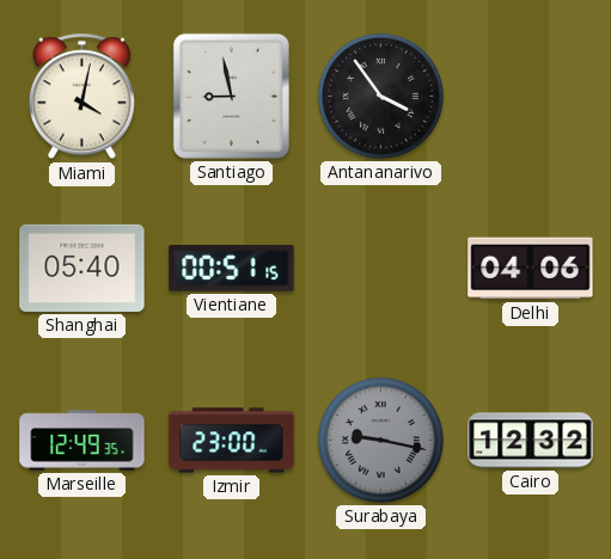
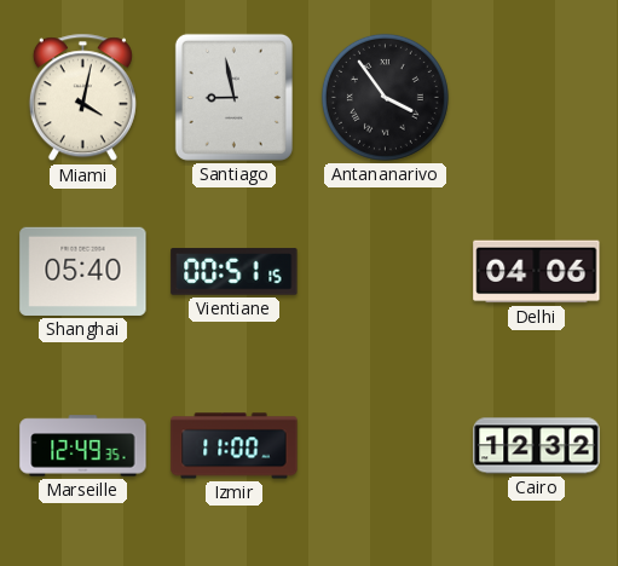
Izmir: 23:00 -> 11:00
Surabaya: 9:17 -> none
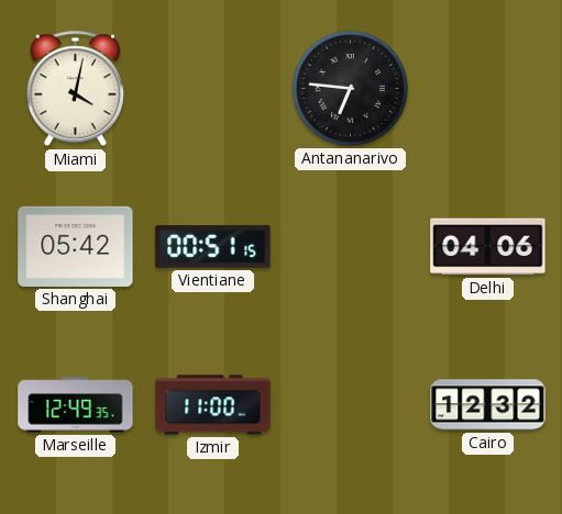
Santiago: 8:58 -> none
Antananarivo: 3:54 -> 6:46
Shanghai: 05:40 -> 05:42
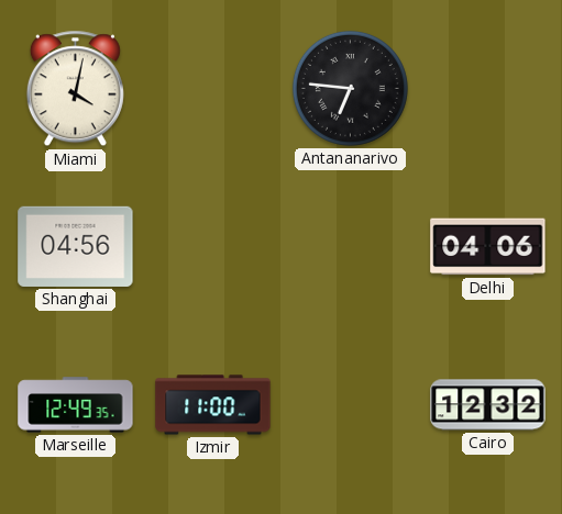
Shanghai: 05:42 -> 04:56
Vientiane: 00:51 -> none
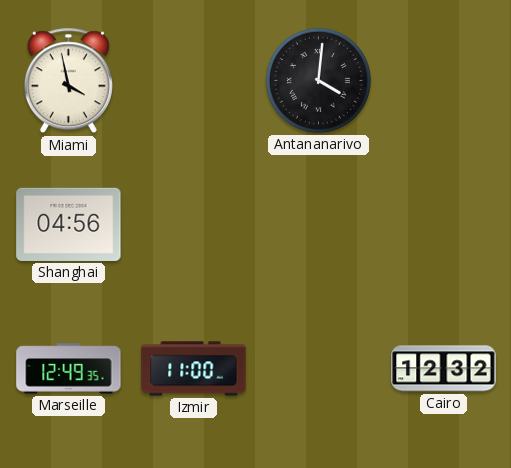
Miami: 4:02 -> 3:58
Antananarivo: 6:46 -> 4:01
Delhi: 04:06 -> none
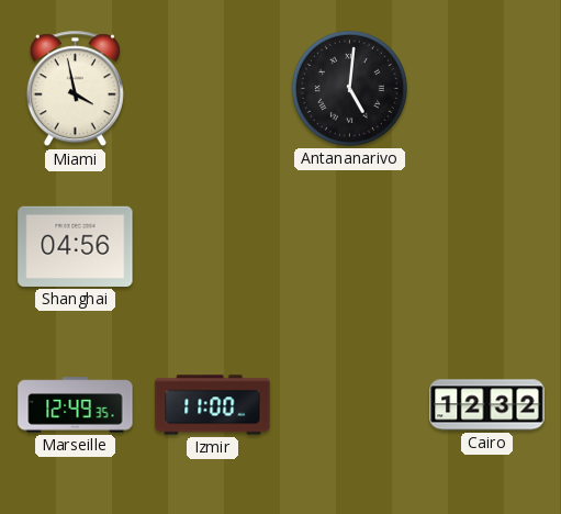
Antananarivo: 4:01 -> 5:01
